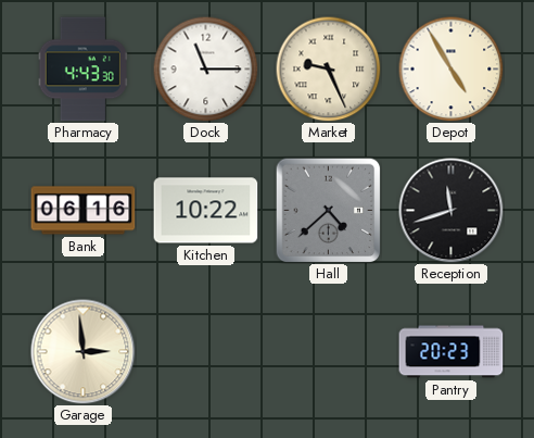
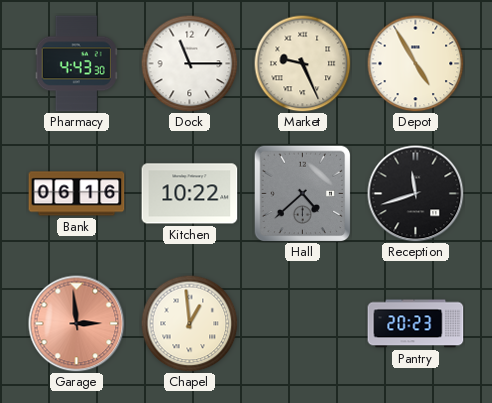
Garage dial: cream -> salmon
Chapel: none -> 12:59
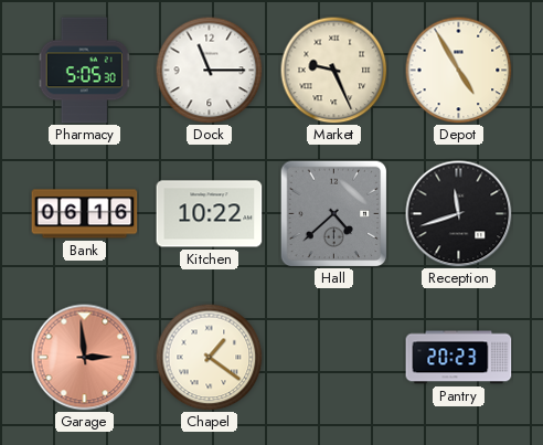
Pharmacy: 4:43 -> 5:05
Chapel: 12:59 -> 1:21
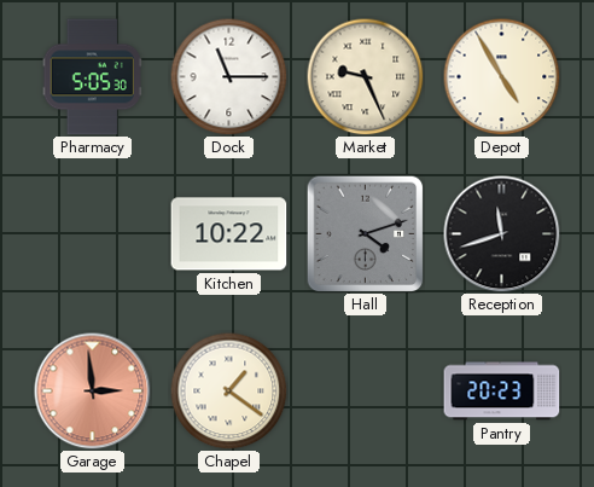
Bank: 06:16 -> none
Hall: 4:38 -> 4:12
